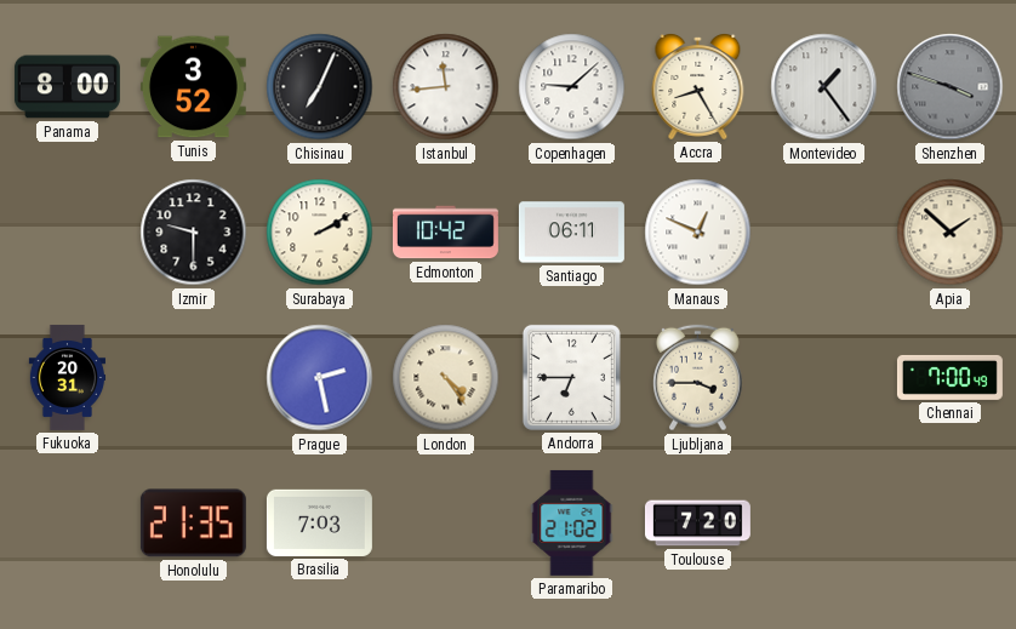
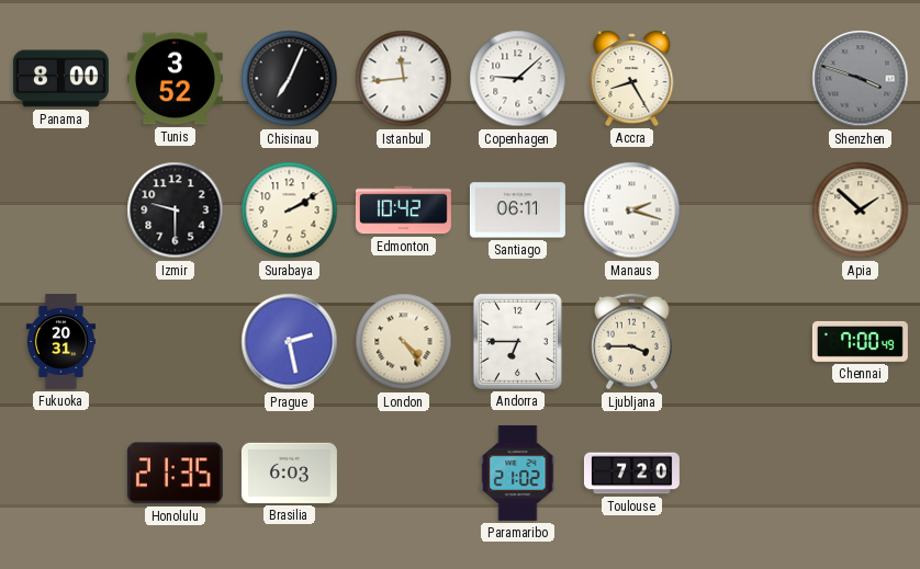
Montevideo: 1:24 -> none
Manaus: 12:49 -> 2:18
Brasilia: 7:03 -> 6:03
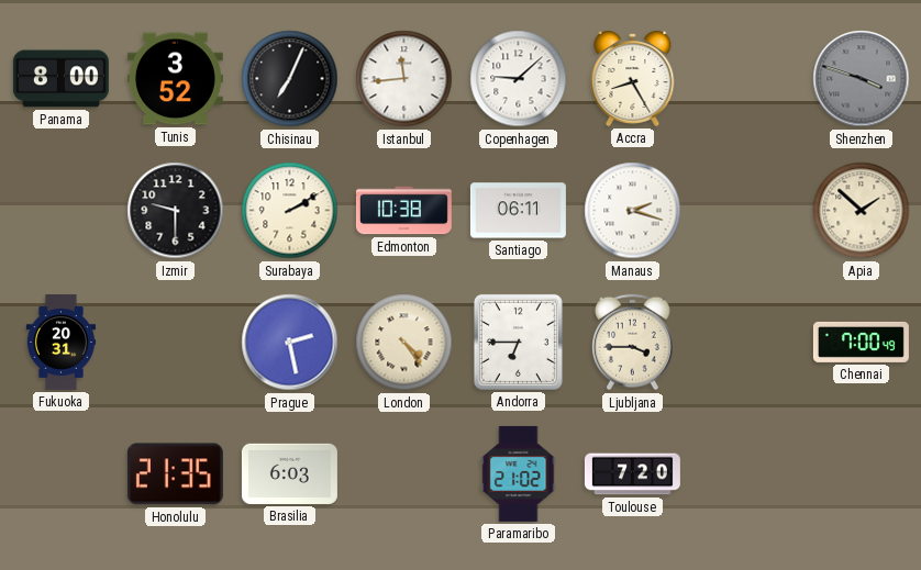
Edmonton: 10:42 -> 10:38
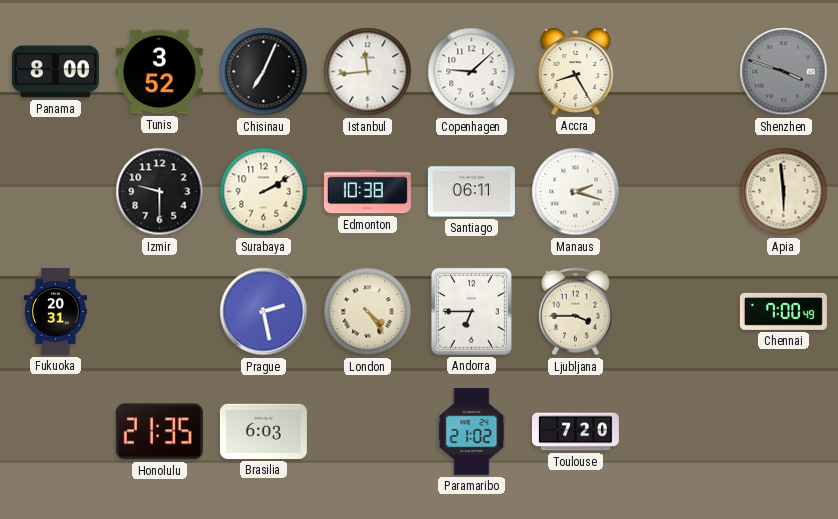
Apia: 1:52 -> 5:59
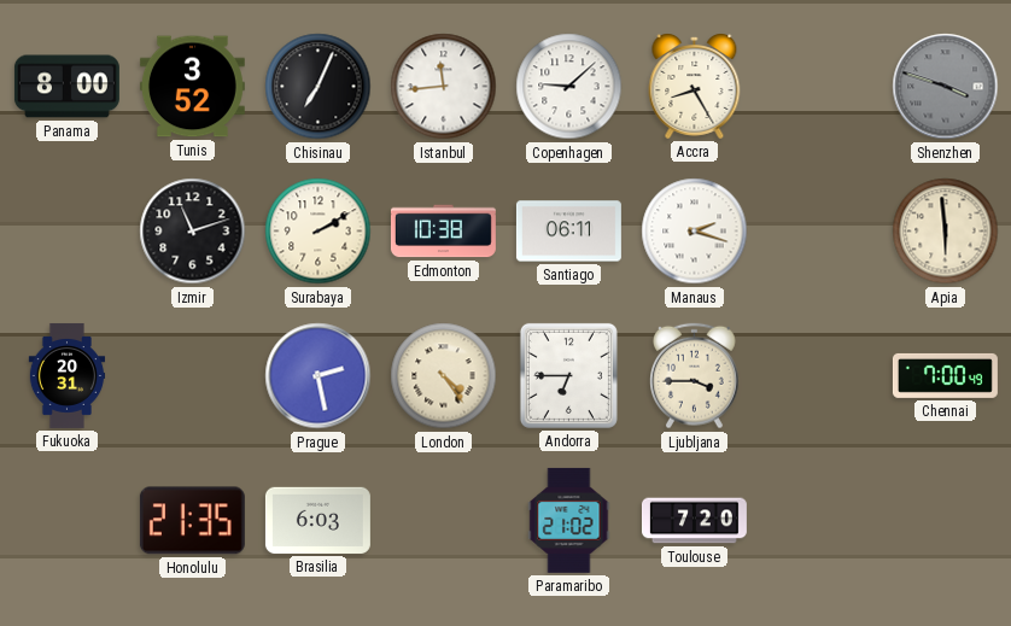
Izmir: 9:30 -> 11:12
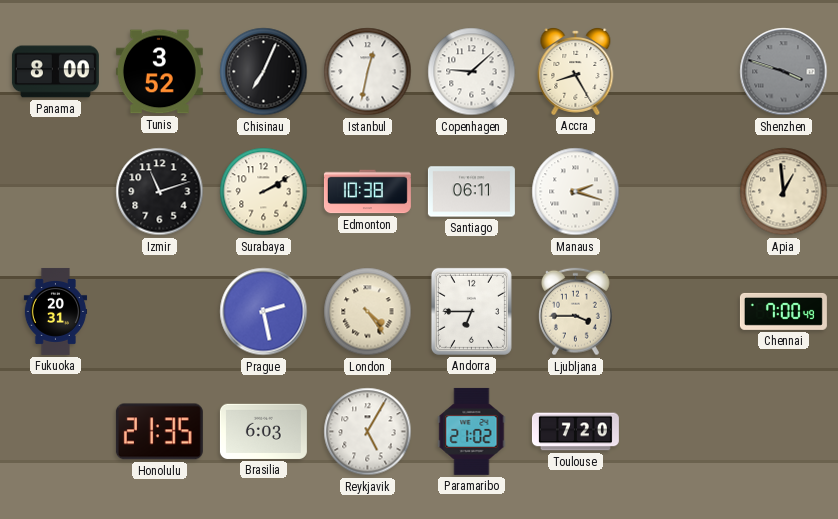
Istanbul: 11:44 -> 12:32
Apia: 5:59 -> 12:59
Reykjavik: none -> 5:05
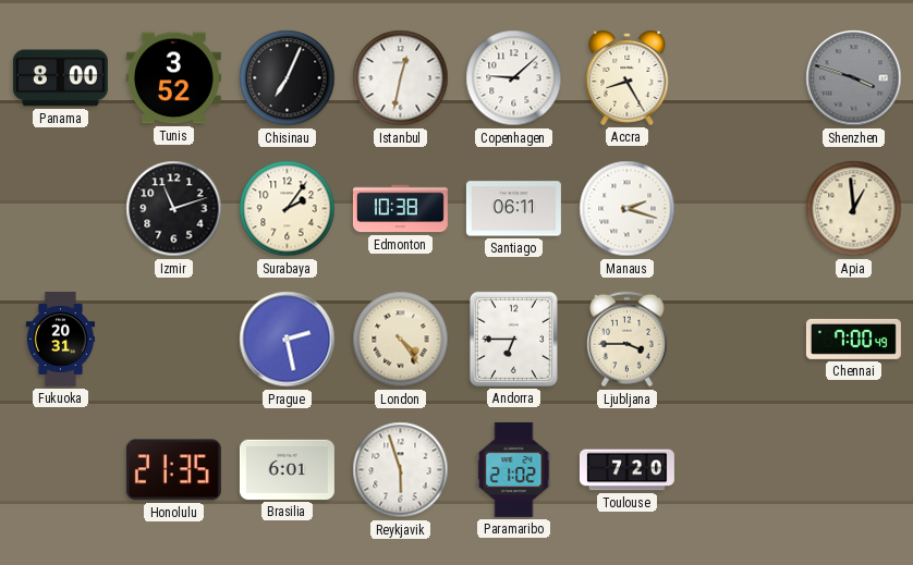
Surabaya: 2:10 -> 2:06
Brasilia: 6:03 -> 6:01
Reykjavik: 5:05 -> 5:57
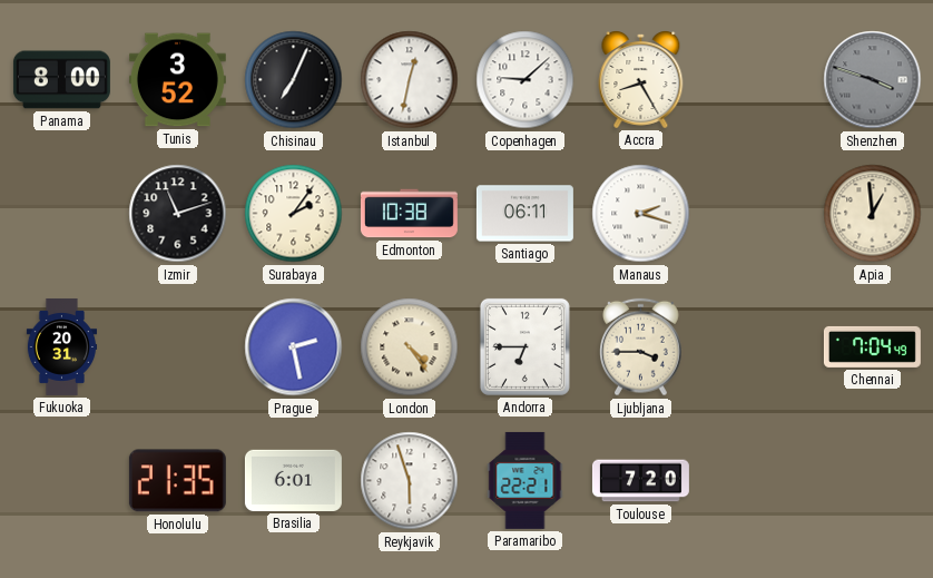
Chennai: 7:00 -> 7:04
Paramaribo: 21:02 -> 22:21
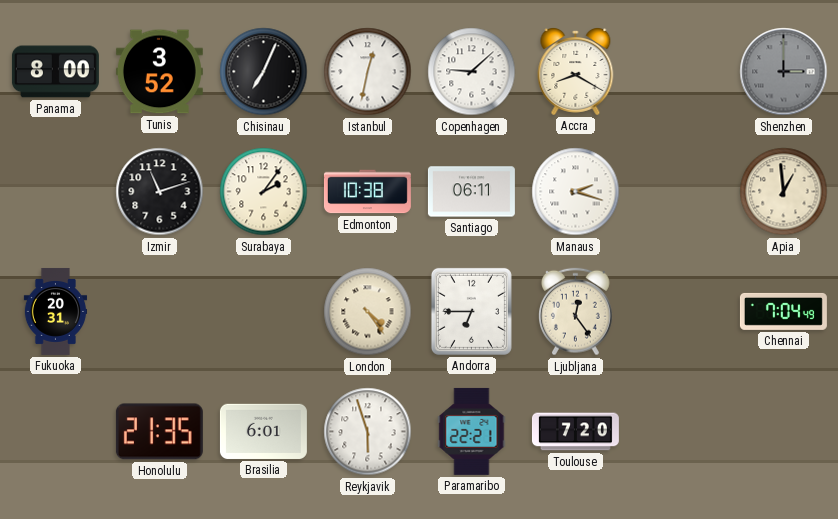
Accra: 8:25 -> 8:20
Shenzhen: 3:48 -> 3:00
Prague: 2:28 -> none
Ljubljana: 3:45 -> 12:24
